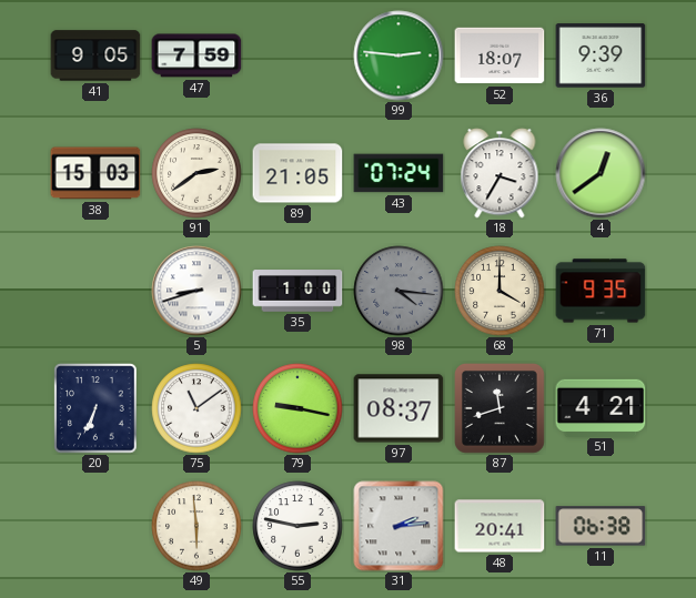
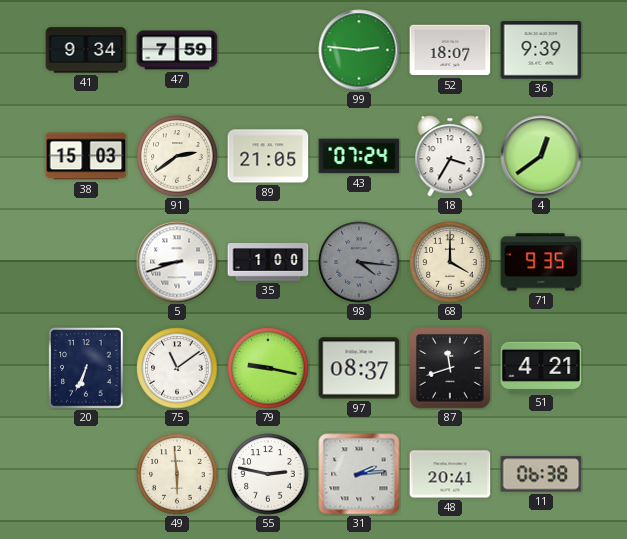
41: 9:05 -> 9:34
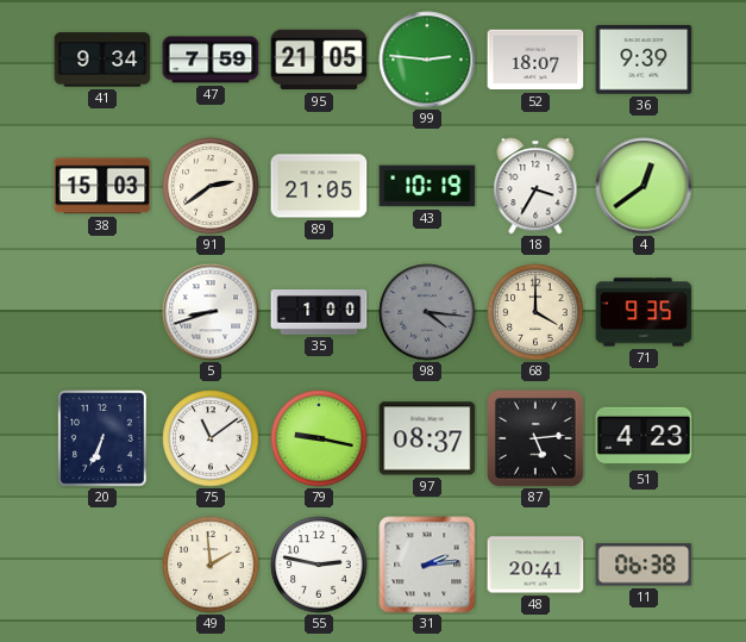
95: none -> 21:05
43: 07:24 -> 10:19
87: 11:42 -> 5:14
51: 4:21 -> 4:23
49: 5:59 -> 1:59
